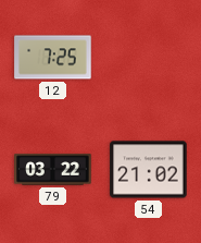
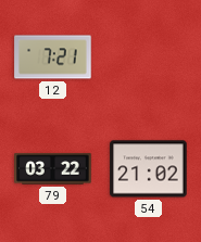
12: 7:25 -> 7:21
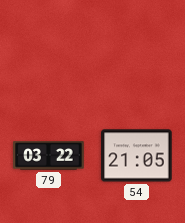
12: 7:21 -> none
54: 21:02 -> 21:05
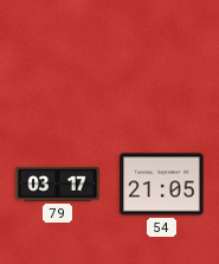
79: 03:22 -> 03:17
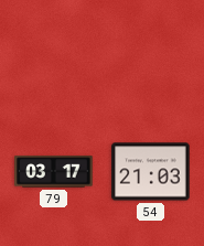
54: 21:05 -> 21:03
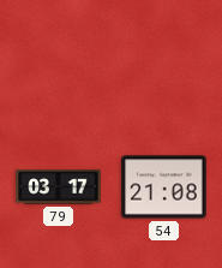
54: 21:03 -> 21:08
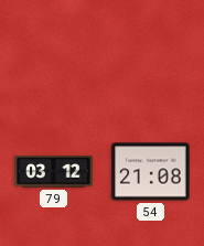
79: 03:17 -> 03:12
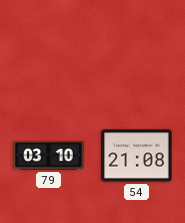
79: 03:12 -> 03:10
